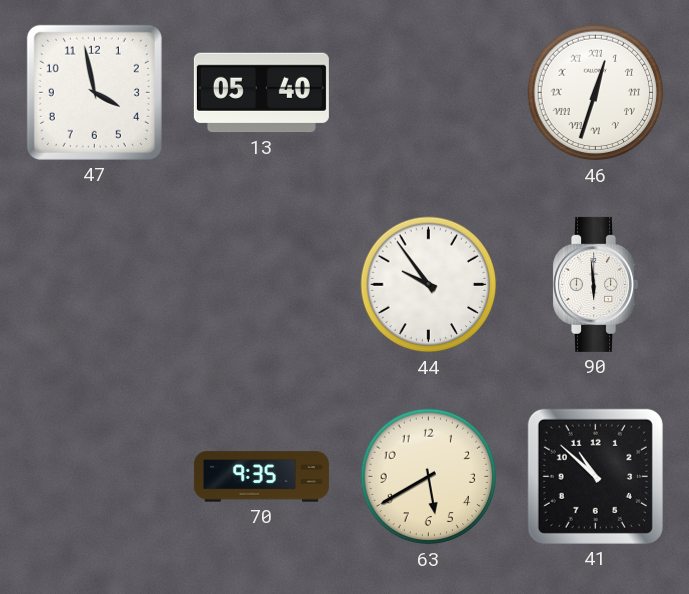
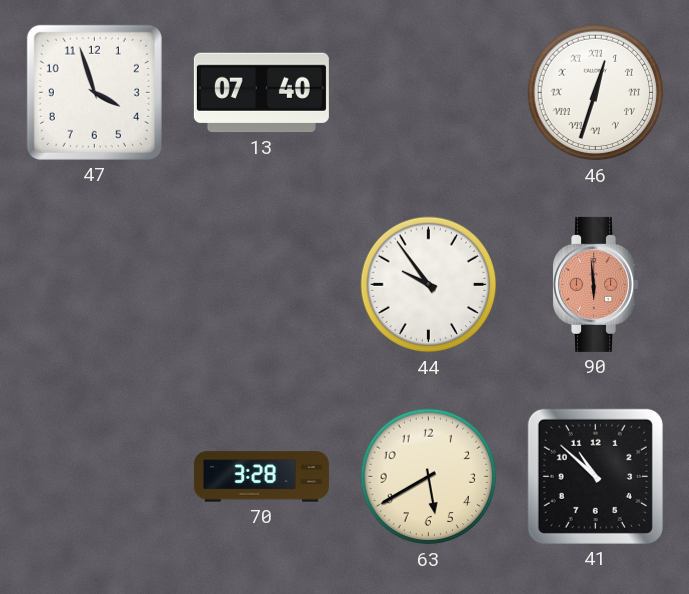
47: 3:58 -> 3:57
13: 05:40 -> 07:40
90 dial: white -> salmon
70: 9:35 -> 3:28
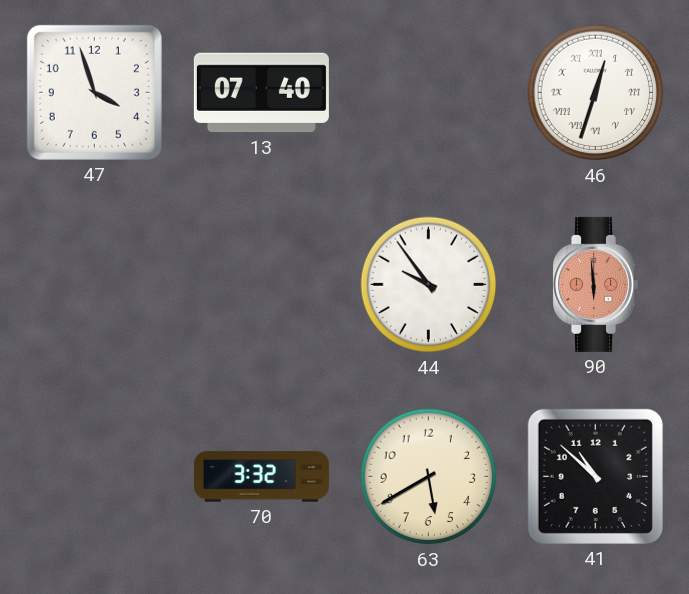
70: 3:28 -> 3:32
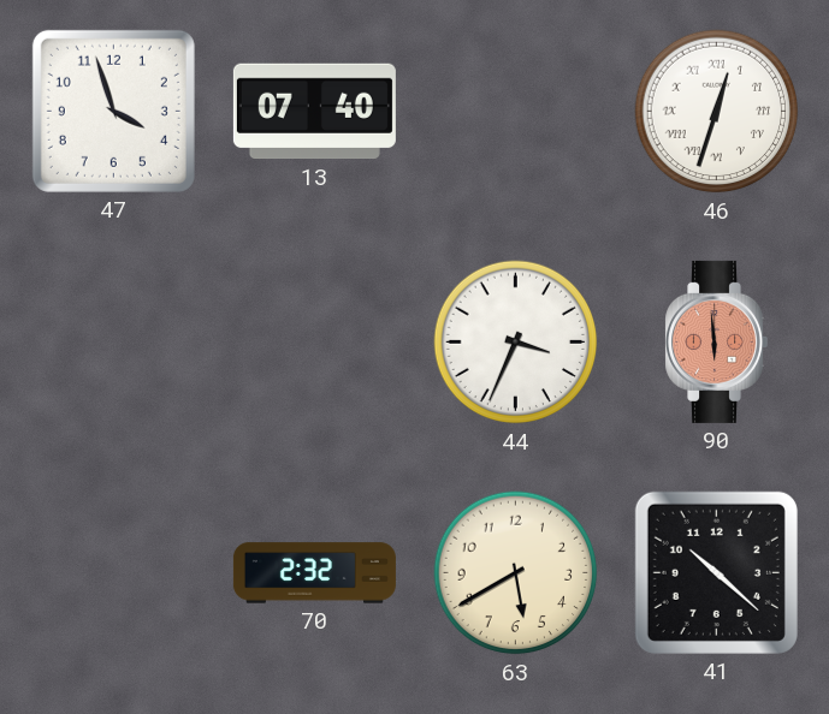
44: 9:54 -> 3:34
70: 3:32 -> 2:32
41: 10:52 -> 10:22
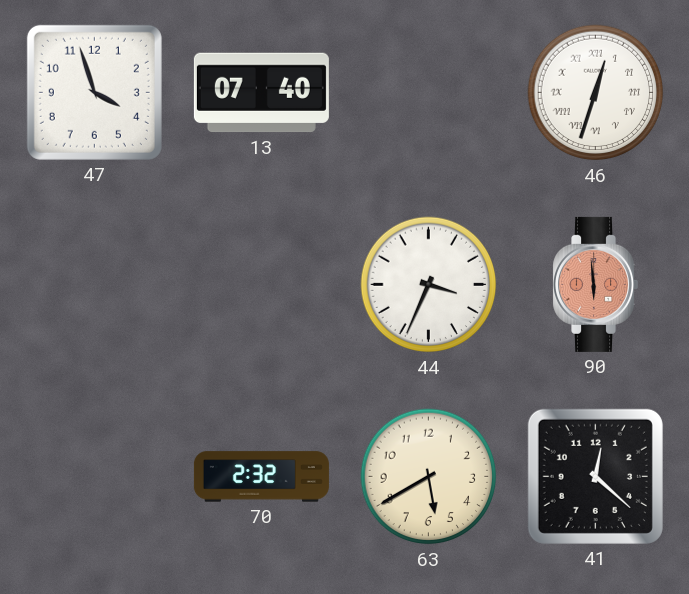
41: 10:22 -> 12:22
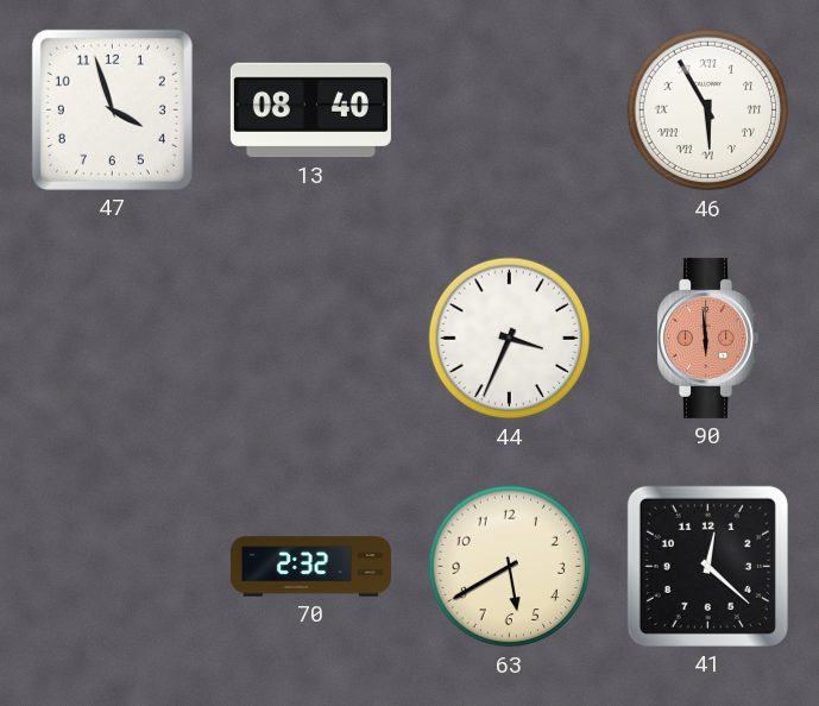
13: 07:40 -> 08:40
46: 12:33 -> 5:55
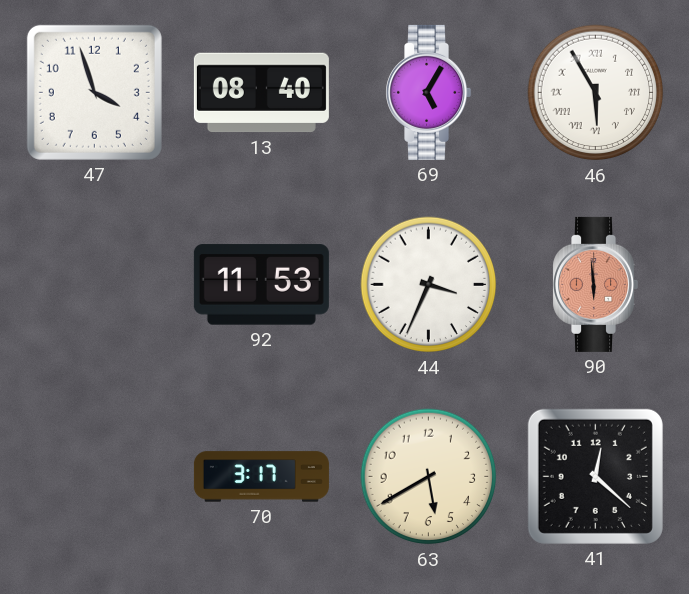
69: none -> 5:05
92: none -> 11:53
70: 2:32 -> 3:17
